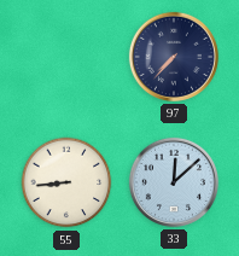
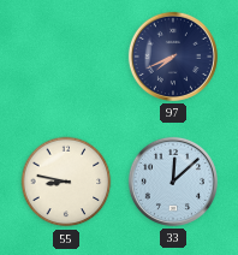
97: 7:37 -> 7:41
55: 8:44 -> 8:47
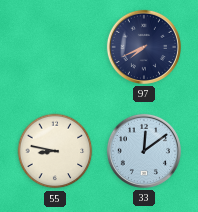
33: 12:08 -> 12:09
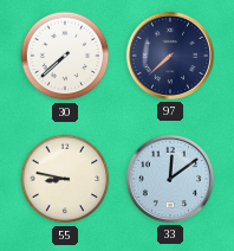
30: none -> 7:38
97: 7:41 -> 7:38
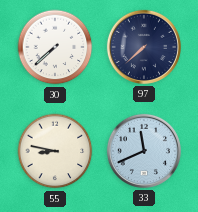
33: 12:09 -> 11:41
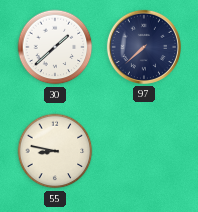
30: 7:38 -> 1:38
33: 11:41 -> none
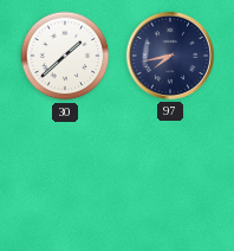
97: 7:38 -> 7:43
55: 8:47 -> none
